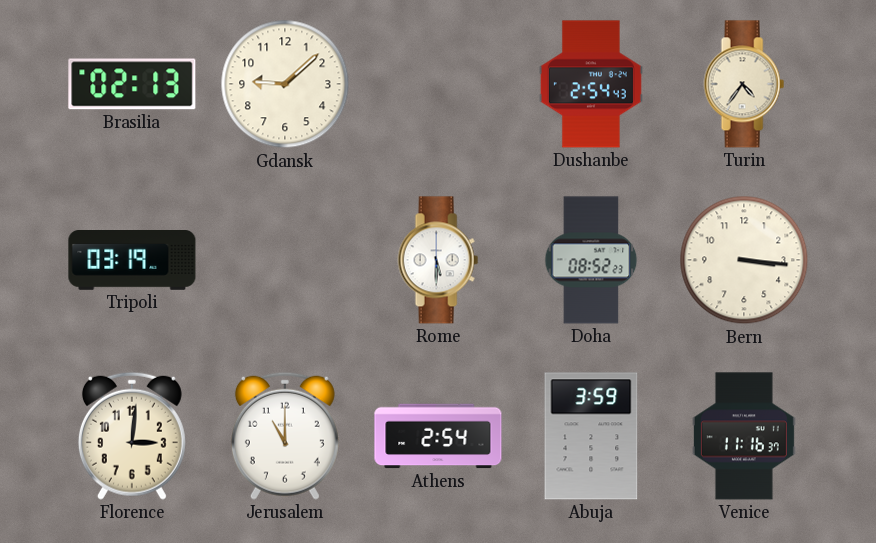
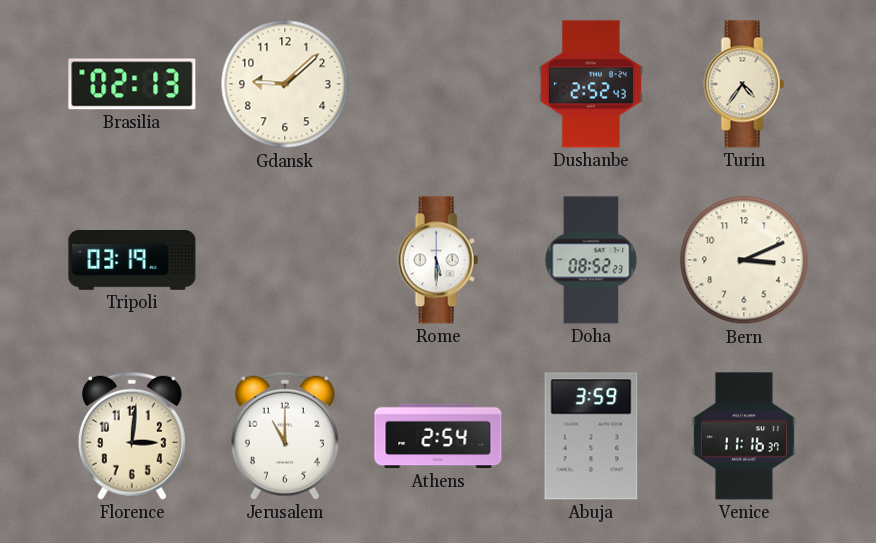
Dushanbe: 2:54 -> 2:52
Bern: 3:16 -> 3:11
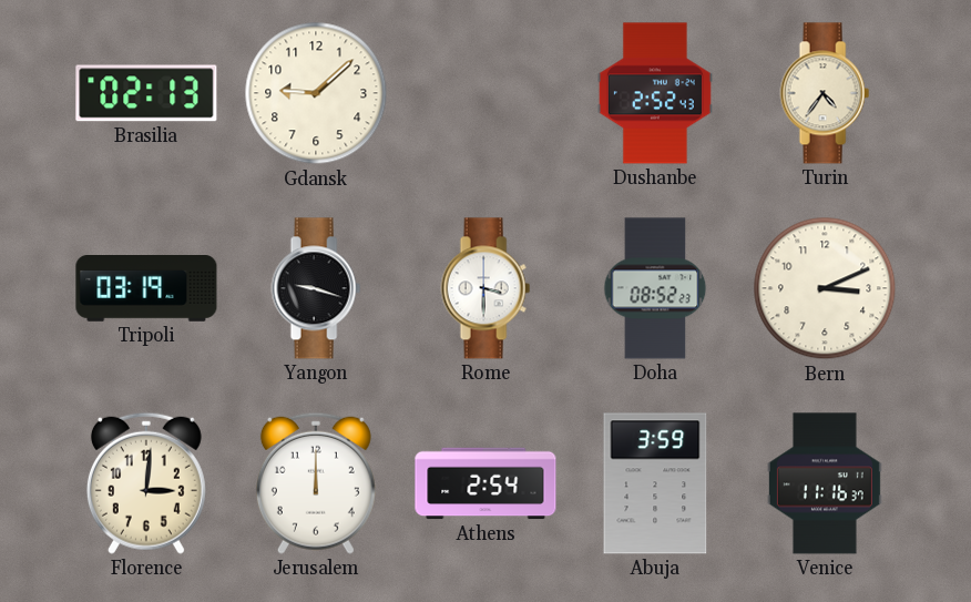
Yangon: none -> 9:18
Rome: 5:30 -> 3:30
Jerusalem: 11:00 -> 12:00
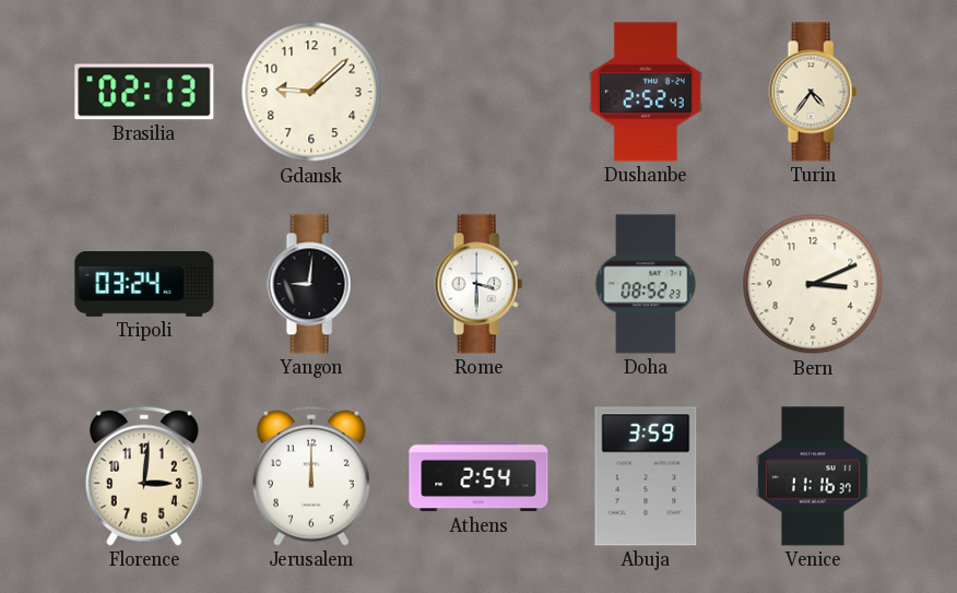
Tripoli: 03:19 -> 03:24
Yangon: 9:18 -> 9:01
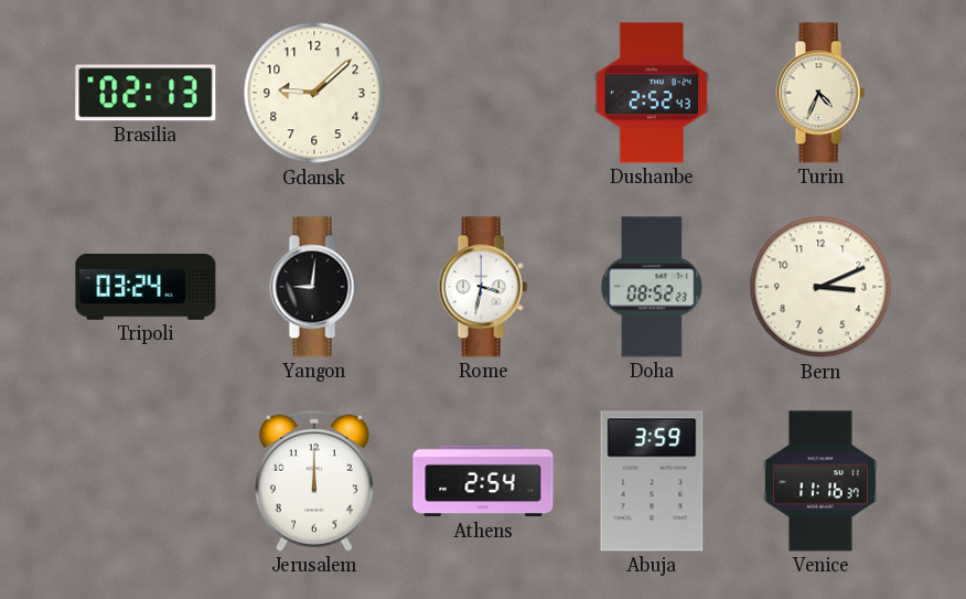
Turin: 4:36 -> 4:34
Rome: 3:30 -> 3:32
Florence: 3:01 -> none
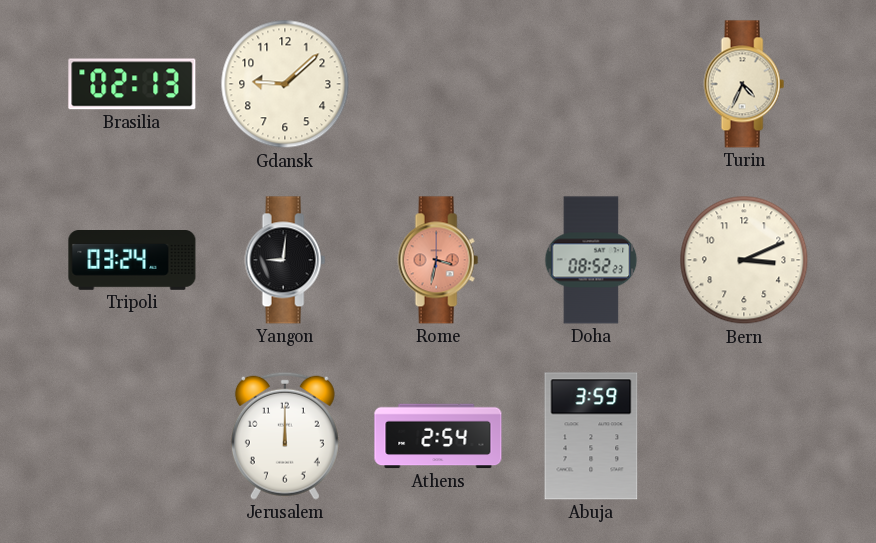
Dushanbe: 2:52 -> none
Rome dial: white -> salmon
Venice: 11:16 -> none
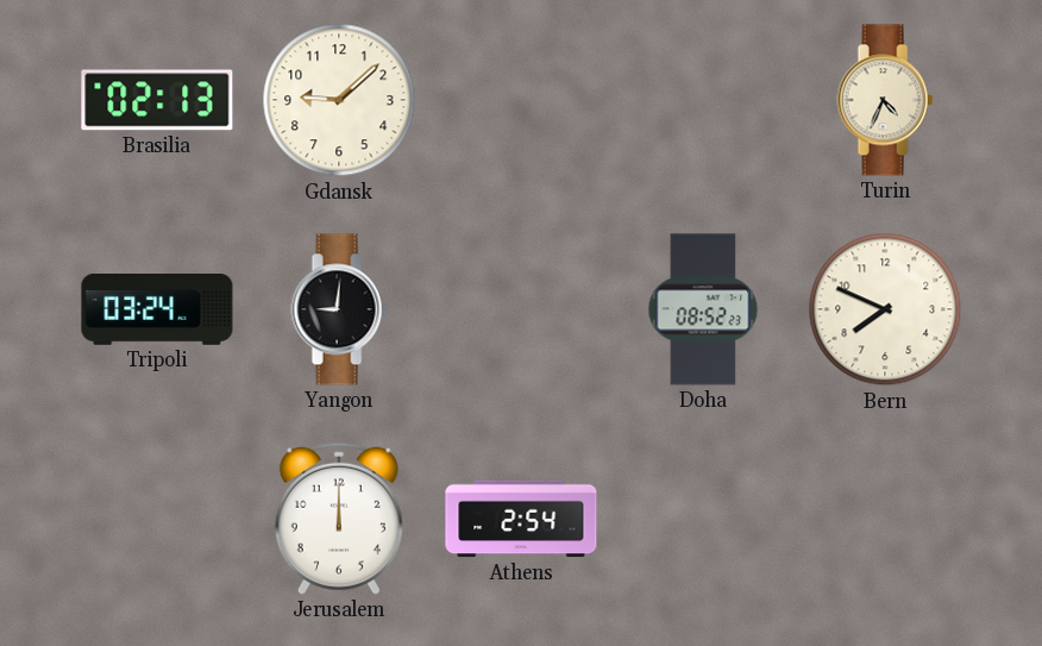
Rome: 3:32 -> none
Bern: 3:11 -> 7:49
Abuja: 3:59 -> none
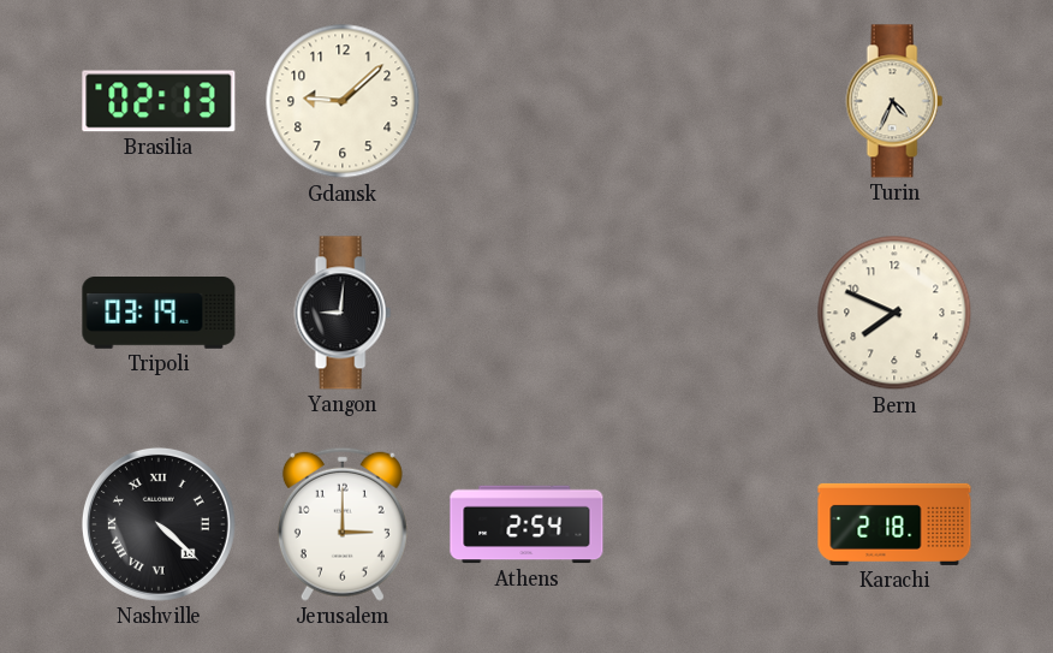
Tripoli: 03:24 -> 03:19
Doha: 08:52 -> none
Nashville: none -> 4:22
Jerusalem: 12:00 -> 3:00
Karachi: none -> 2:18
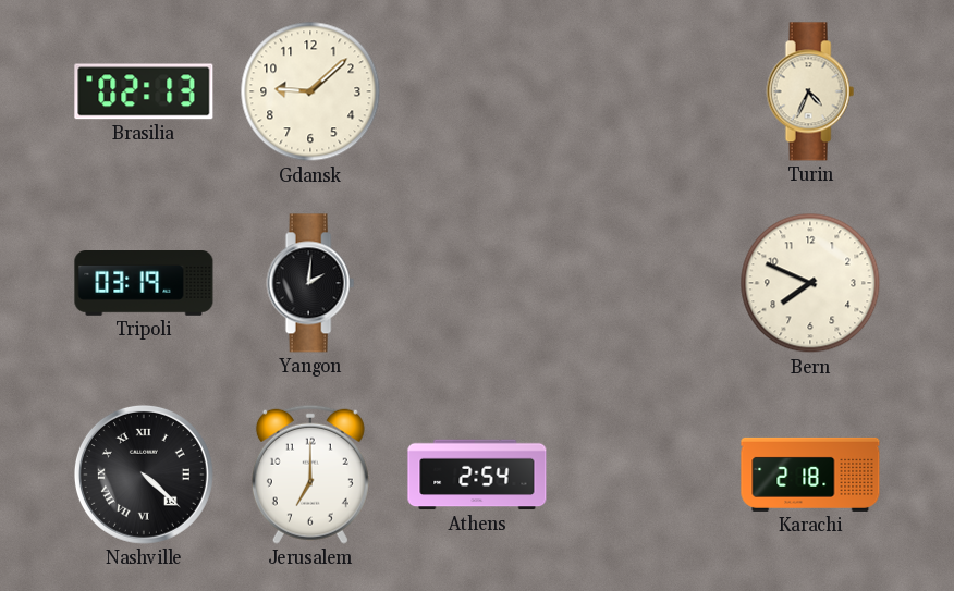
Yangon: 9:01 -> 2:01
Jerusalem: 3:00 -> 7:00
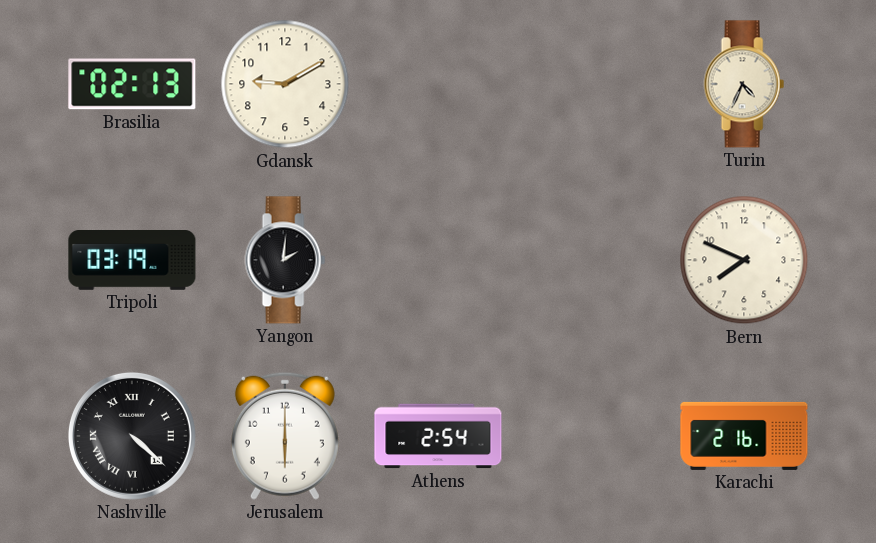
Gdansk: 9:08 -> 9:10
Jerusalem: 7:00 -> 6:00
Karachi: 2:18 -> 2:16
